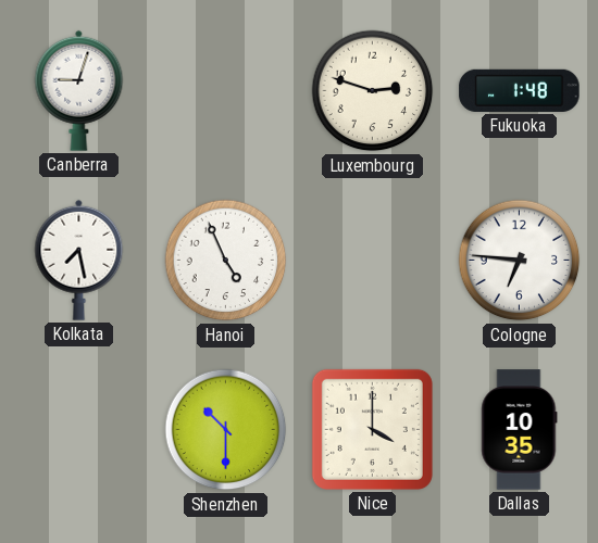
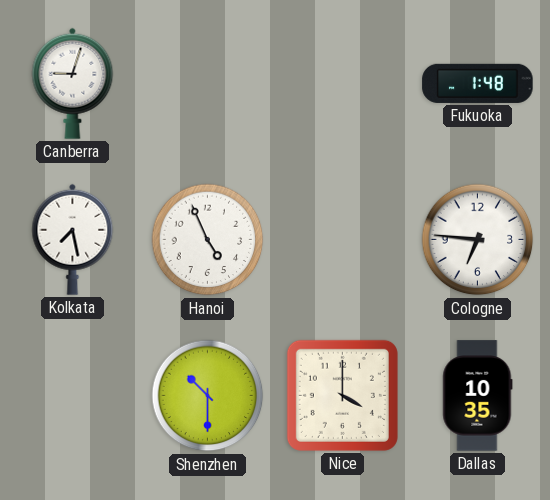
Luxembourg: 2:48 -> none
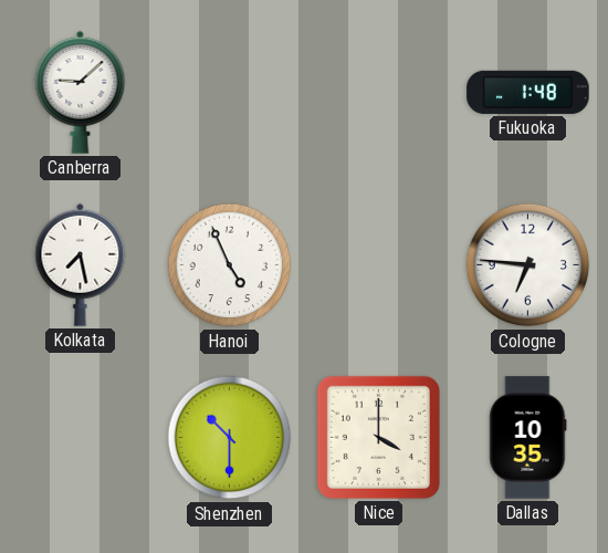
Canberra: 9:03 -> 9:08
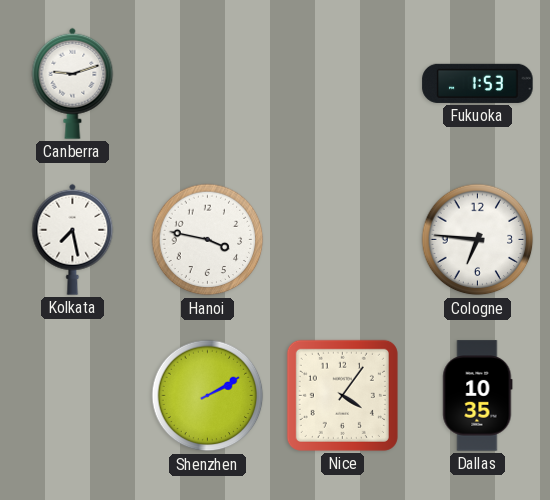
Canberra: 9:08 -> 9:12
Fukuoka: 1:48 -> 1:53
Hanoi: 4:56 -> 3:47
Shenzhen: 10:30 -> 2:10
Nice: 4:00 -> 4:06
